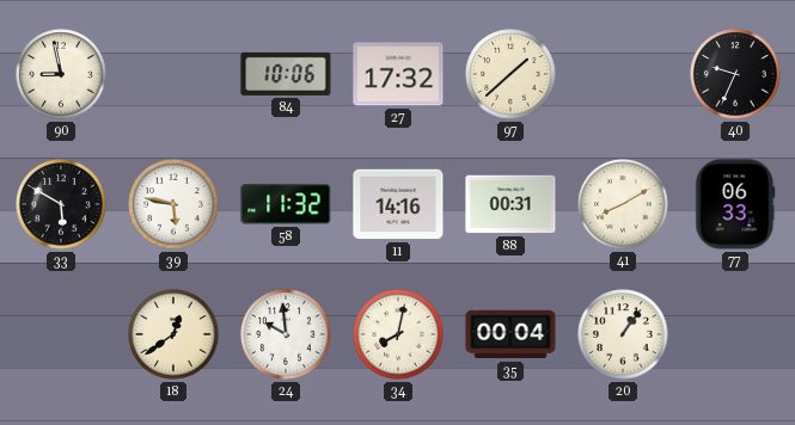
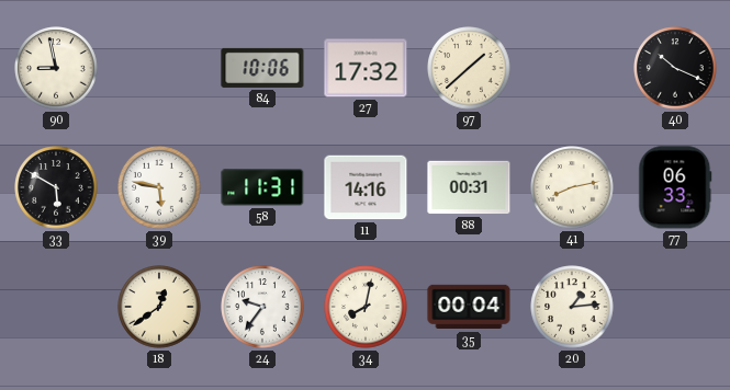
40: 9:34 -> 10:19
58: 11:32 -> 11:31
41: 8:10 -> 8:13
24: 9:59 -> 9:36
20: 1:06 -> 1:14
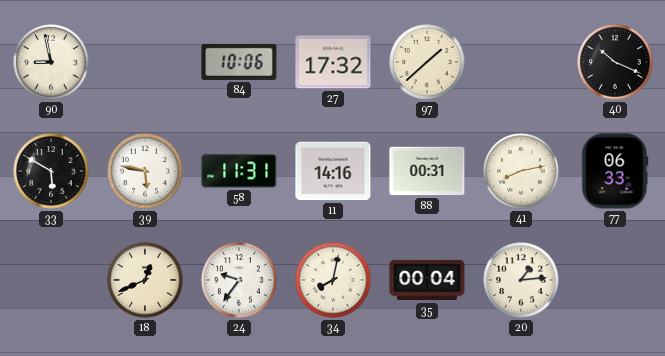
18: 12:39 -> 12:41
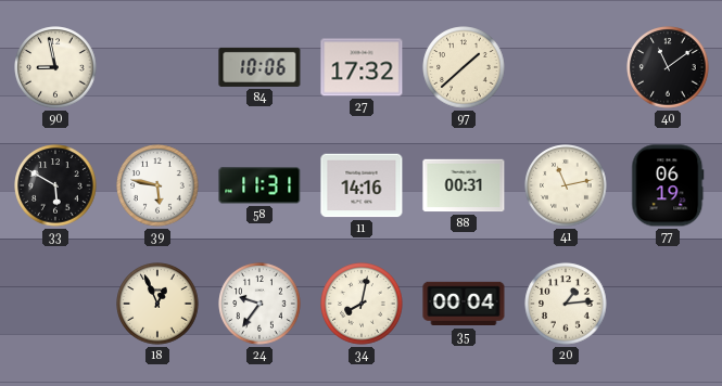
40: 10:19 -> 11:09
41: 8:13 -> 11:13
77: 06:33 -> 06:19
18: 12:41 -> 12:56
